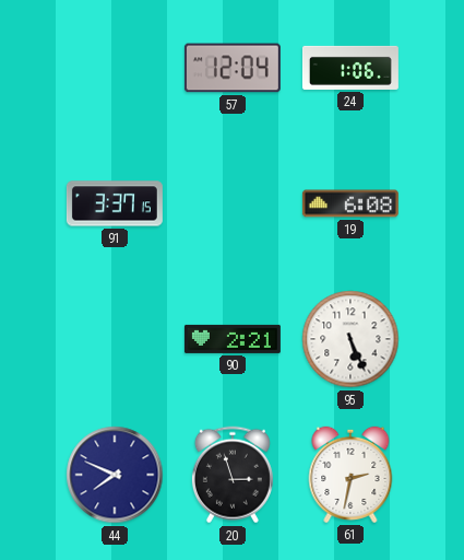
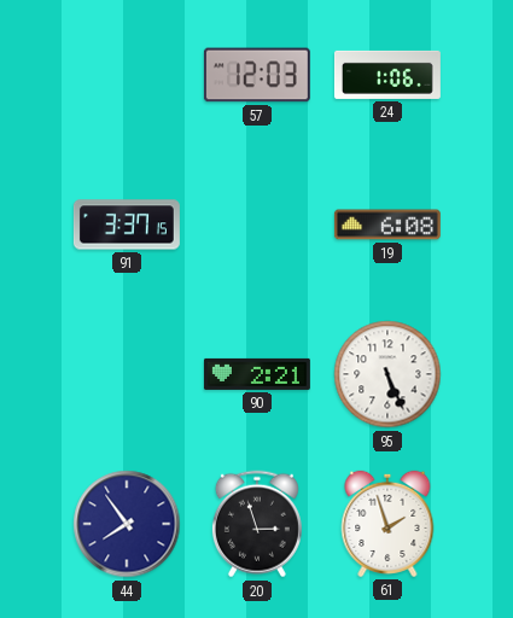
57: 12:04 -> 12:03
44: 7:49 -> 7:54
61: 2:32 -> 1:57
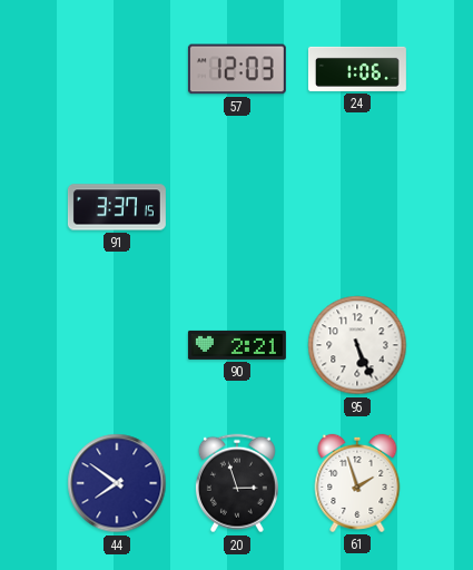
19: 6:08 -> none
44: 7:54 -> 7:51
